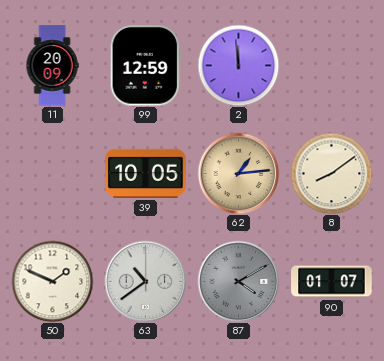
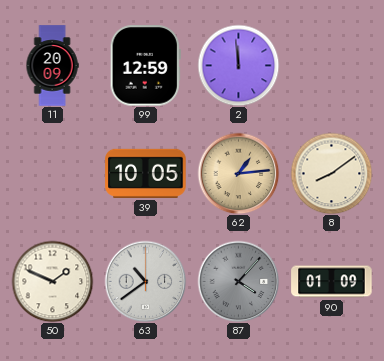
87: 4:10 -> 4:07
90: 01:07 -> 01:09
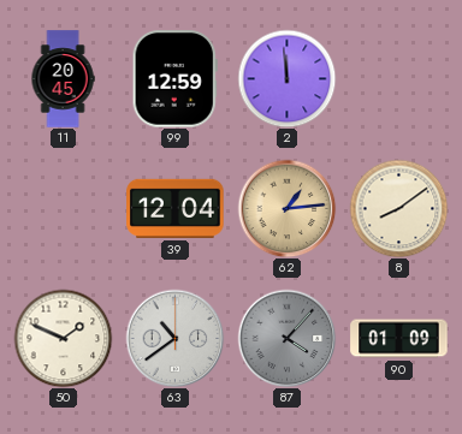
11: 20:09 -> 20:45
39: 10:05 -> 12:04
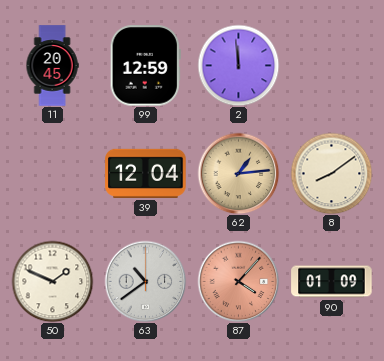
87 dial: grey -> salmon
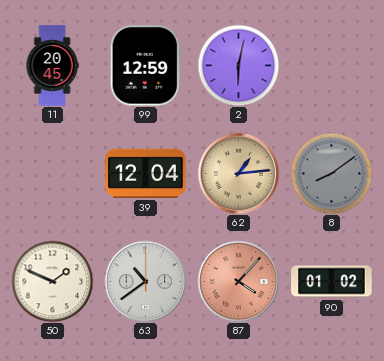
2: 11:59 -> 6:02
8 dial: cream -> grey
90: 01:09 -> 01:02
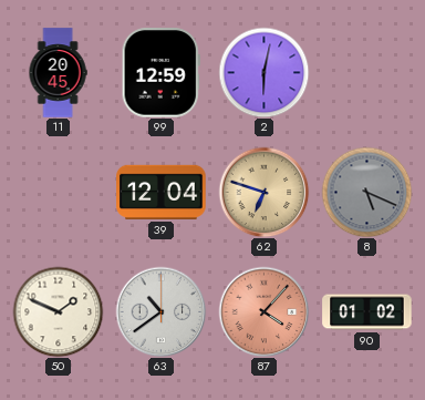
62: 1:14 -> 6:48
8: 8:09 -> 5:19
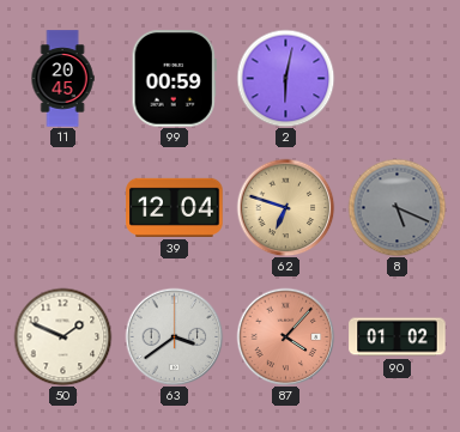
99: 12:59 -> 00:59
63: 10:39 -> 3:39
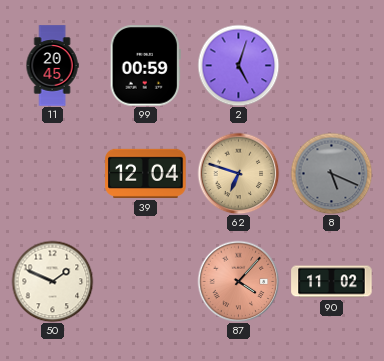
2: 6:02 -> 5:03
63: 3:39 -> none
90: 01:02 -> 11:02
